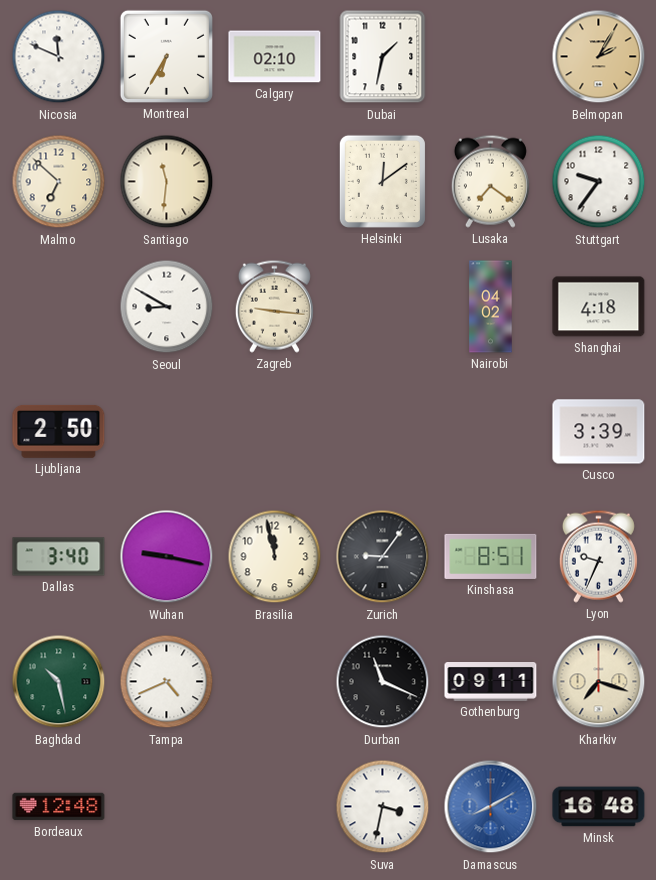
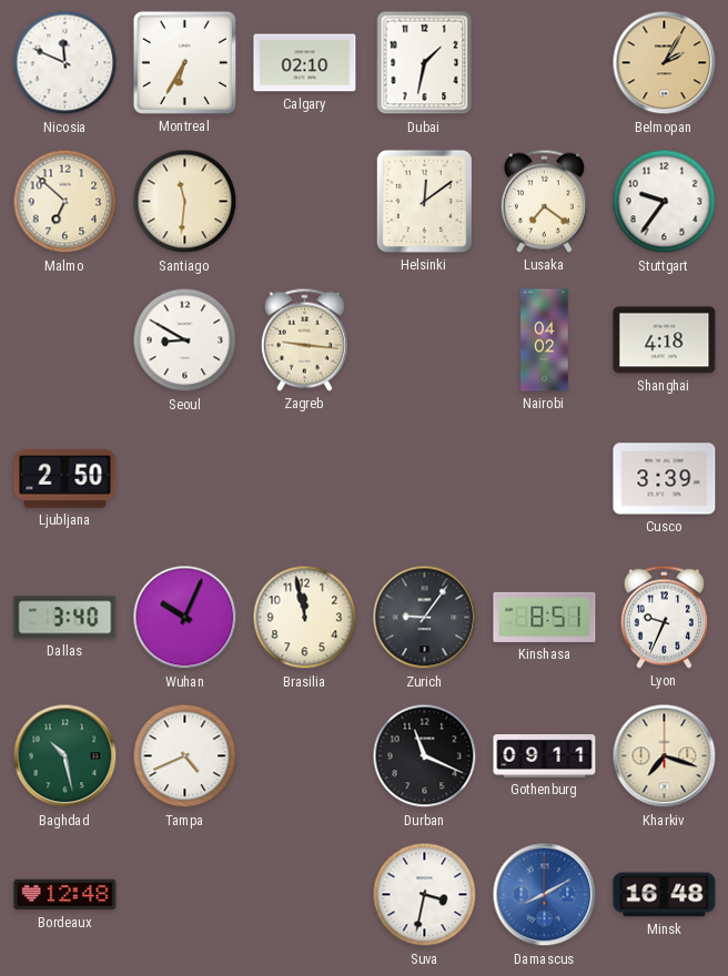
Wuhan: 9:17 -> 10:04
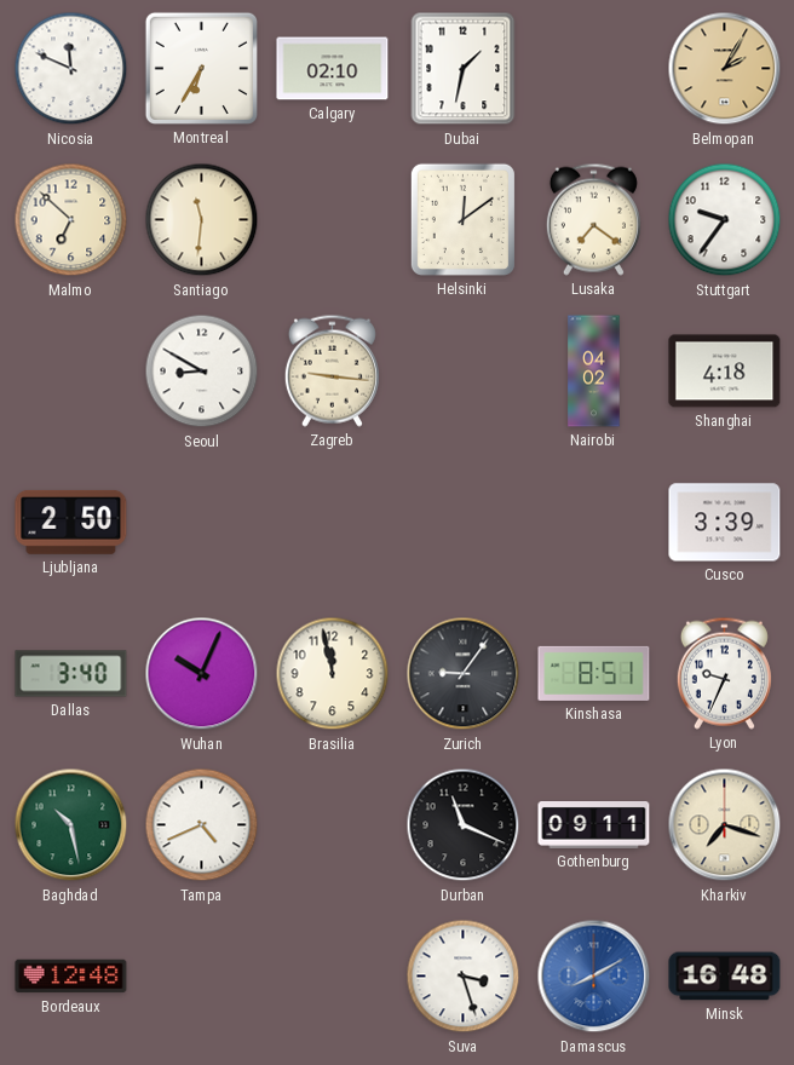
Suva: 3:32 -> 3:27
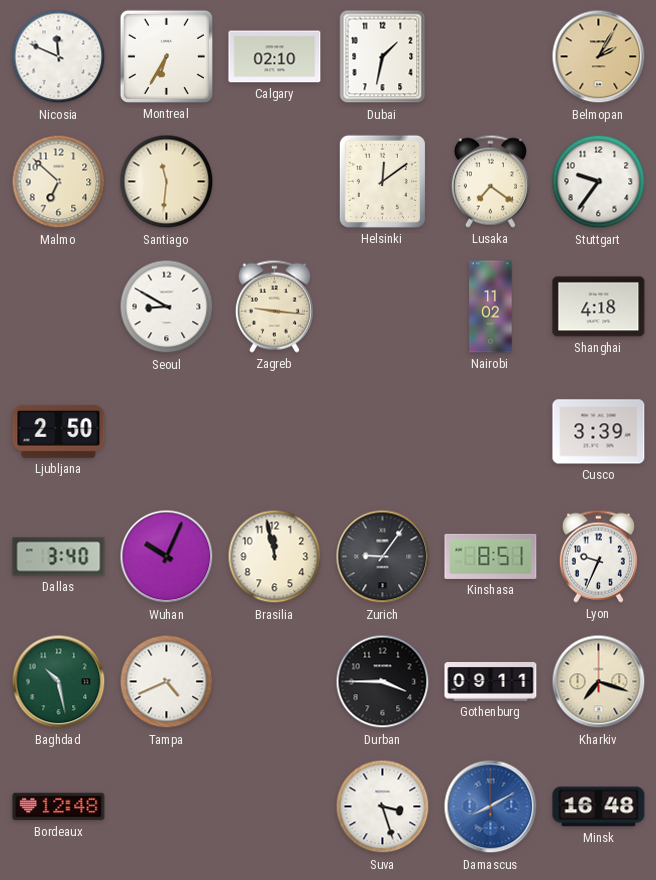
Nairobi: 04:02 -> 11:02
Durban: 11:19 -> 3:45
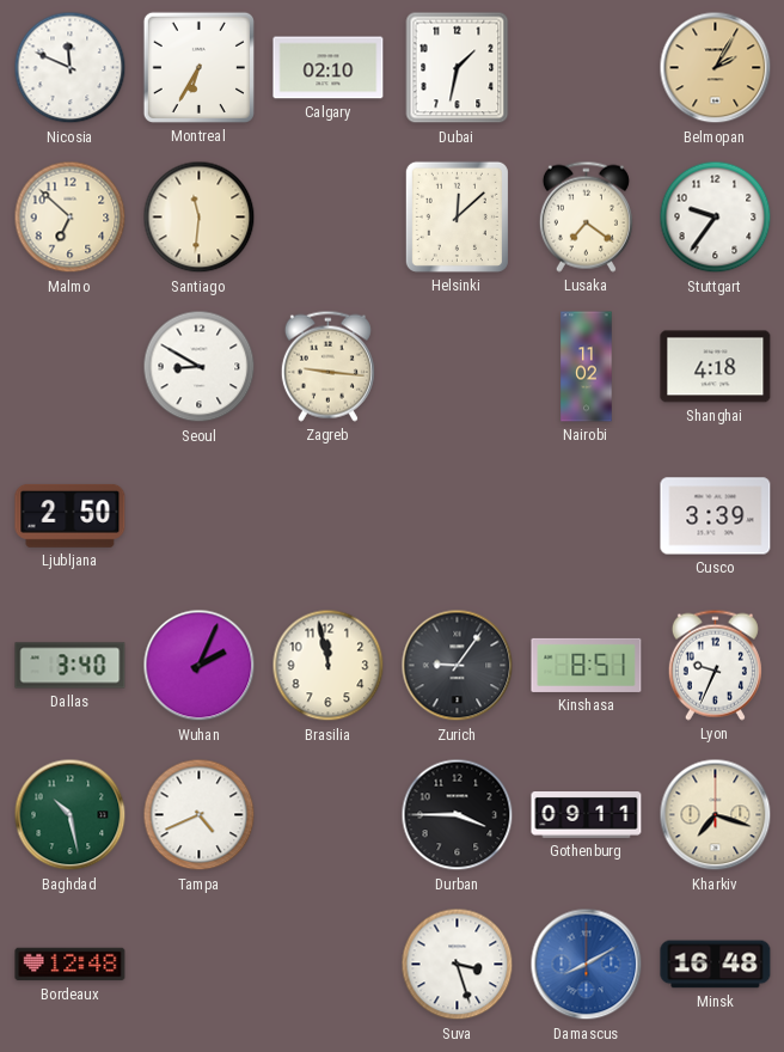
Helsinki: 12:09 -> 12:08
Wuhan: 10:04 -> 2:04
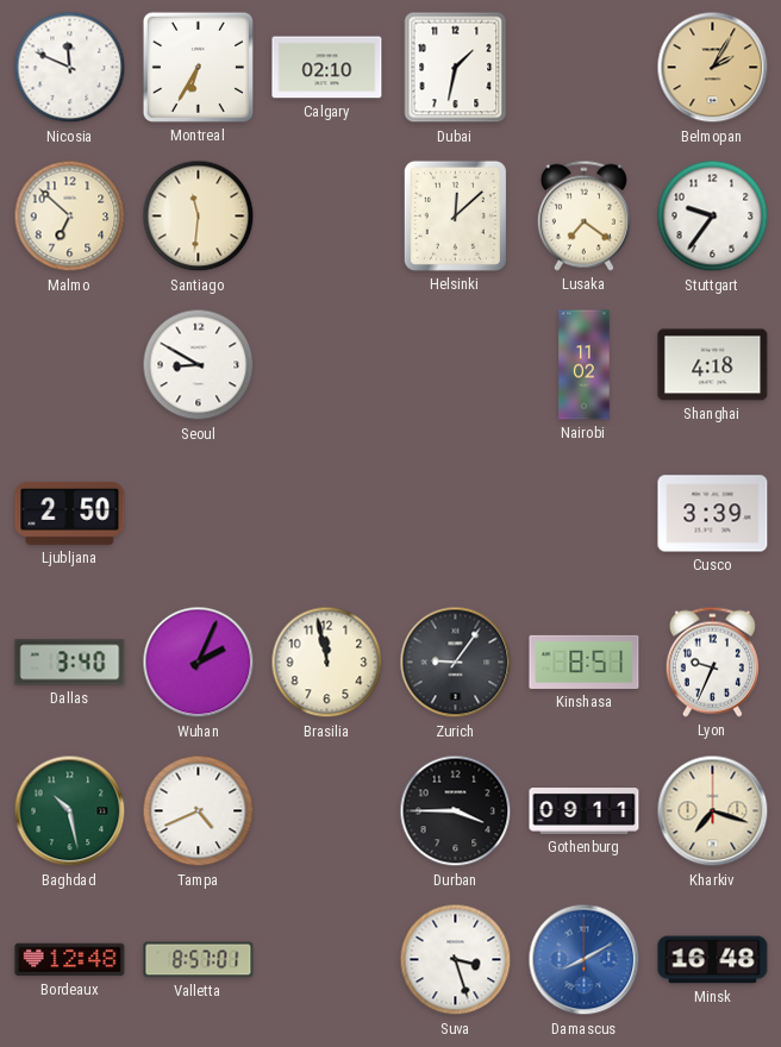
Zagreb: 9:16 -> none
Valletta: none -> 8:57
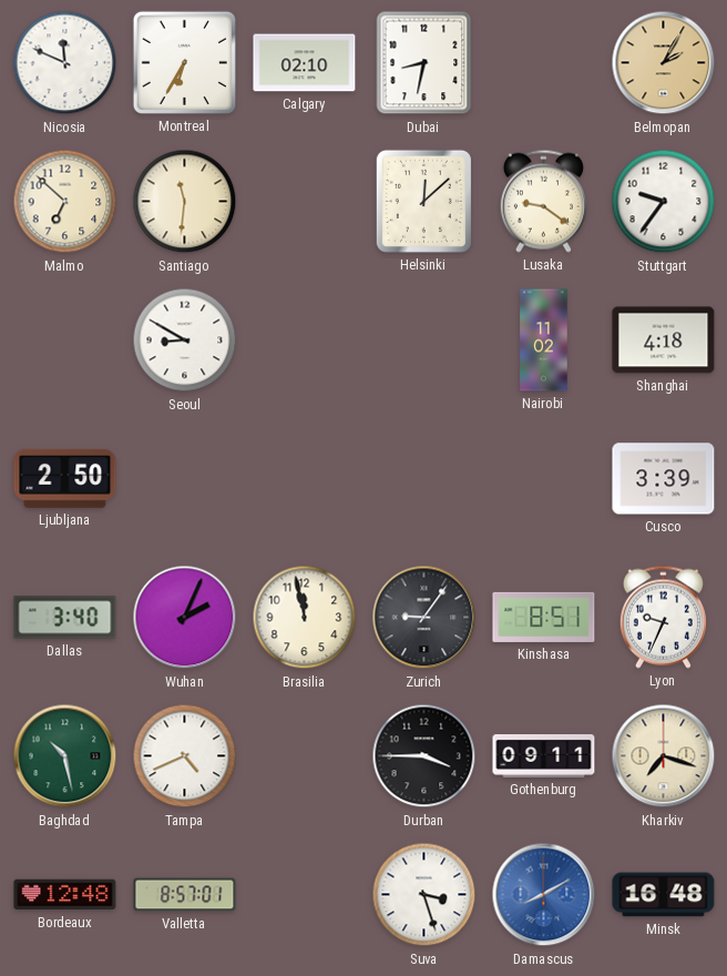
Dubai: 1:32 -> 8:32
Lusaka: 7:21 -> 9:21
